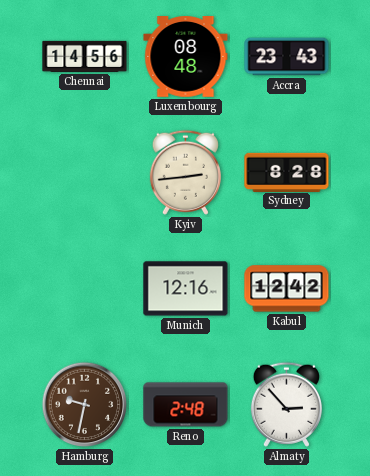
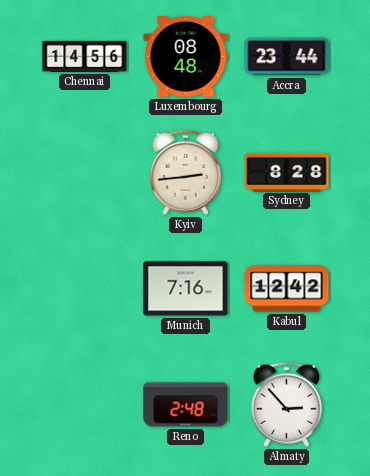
Accra: 23:43 -> 23:44
Munich: 12:16 -> 7:16
Hamburg: 9:32 -> none
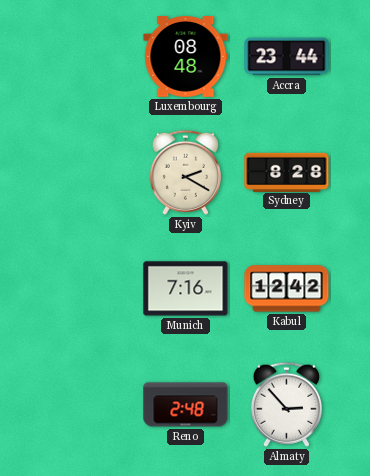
Chennai: 14:56 -> none
Kyiv: 2:44 -> 2:20
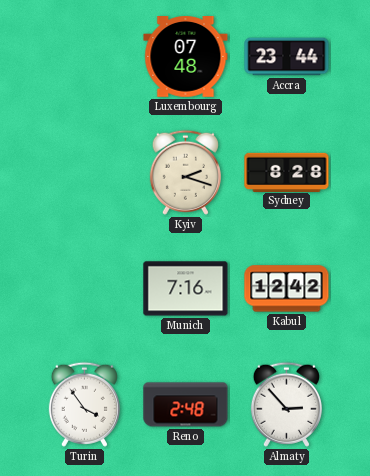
Luxembourg: 08:48 -> 07:48
Kyiv: 2:20 -> 2:18
Turin: none -> 3:54
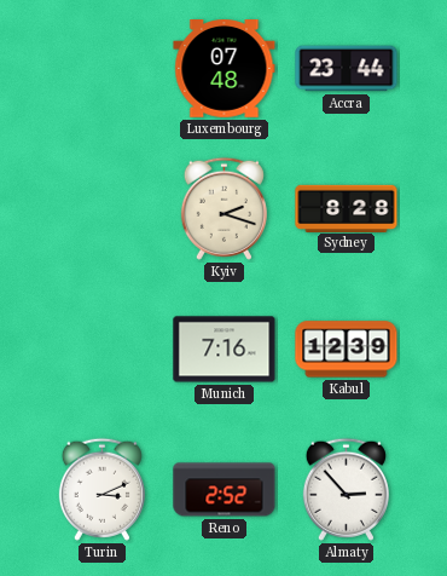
Kabul: 12:42 -> 12:39
Turin: 3:54 -> 3:11
Reno: 2:48 -> 2:52
